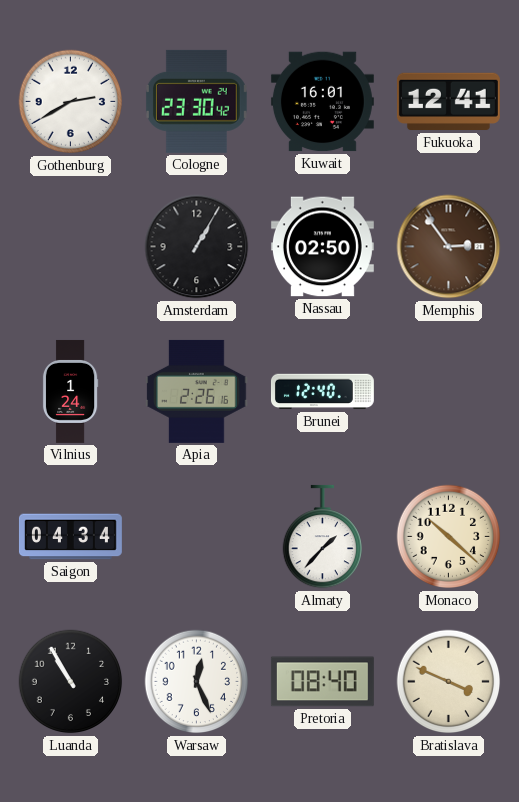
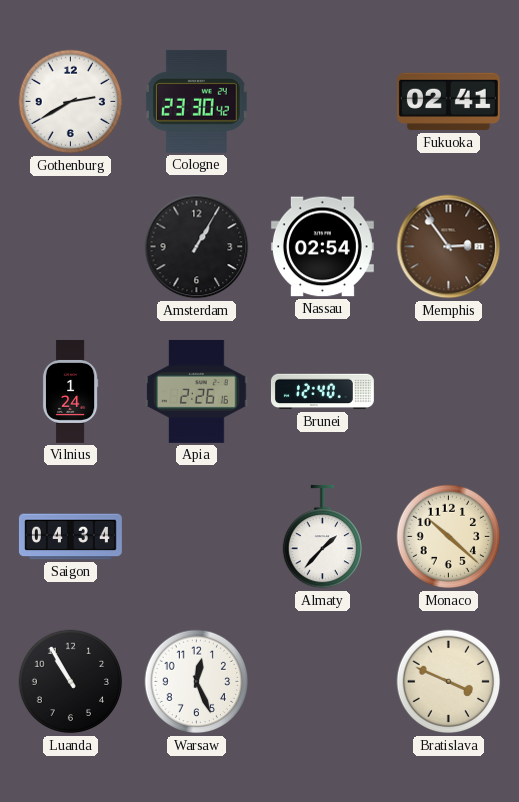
Kuwait: 16:01 -> none
Fukuoka: 12:41 -> 02:41
Nassau: 02:50 -> 02:54
Pretoria: 08:40 -> none
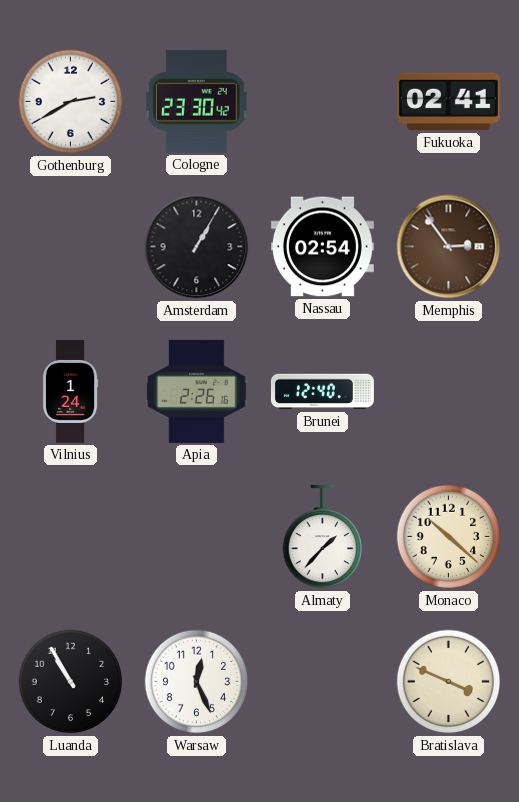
Saigon: 04:34 -> none
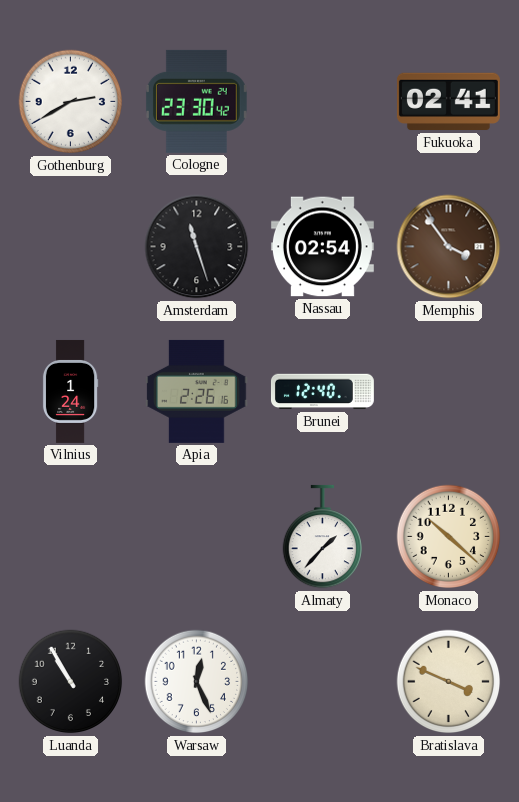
Amsterdam: 1:05 -> 11:27
Memphis: 2:54 -> 3:54
